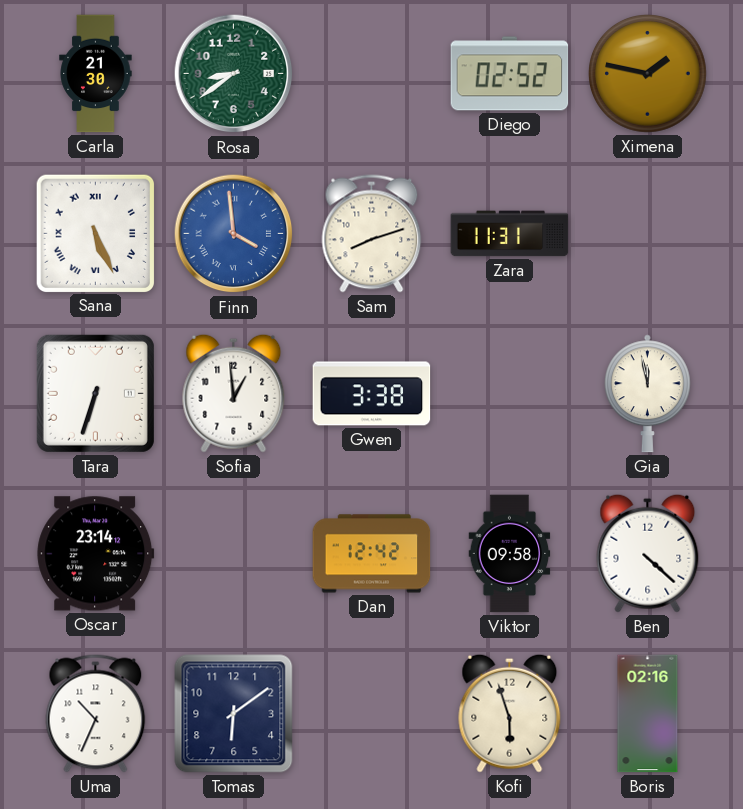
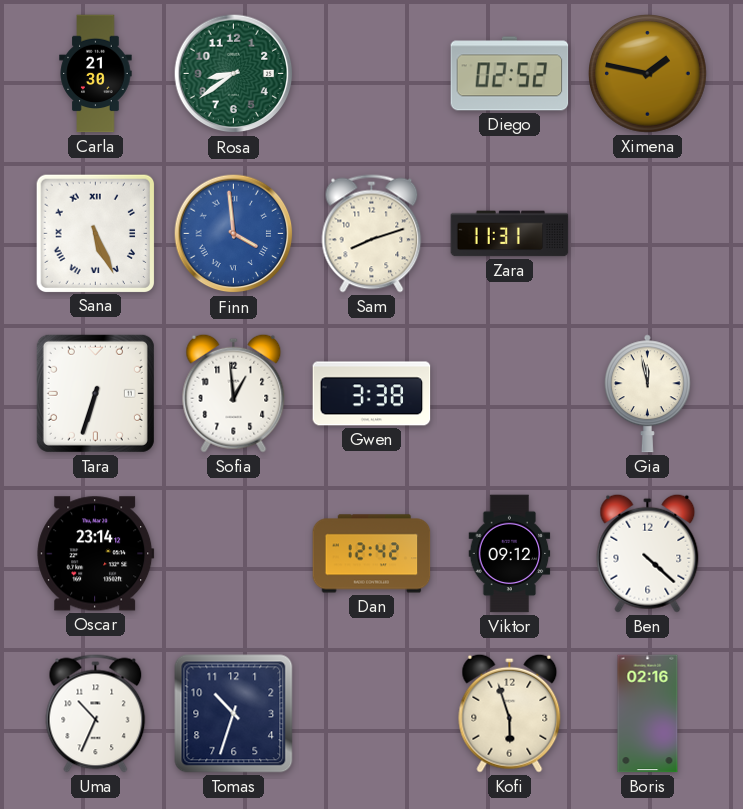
Viktor: 09:58 -> 09:12
Tomas: 6:09 -> 10:33
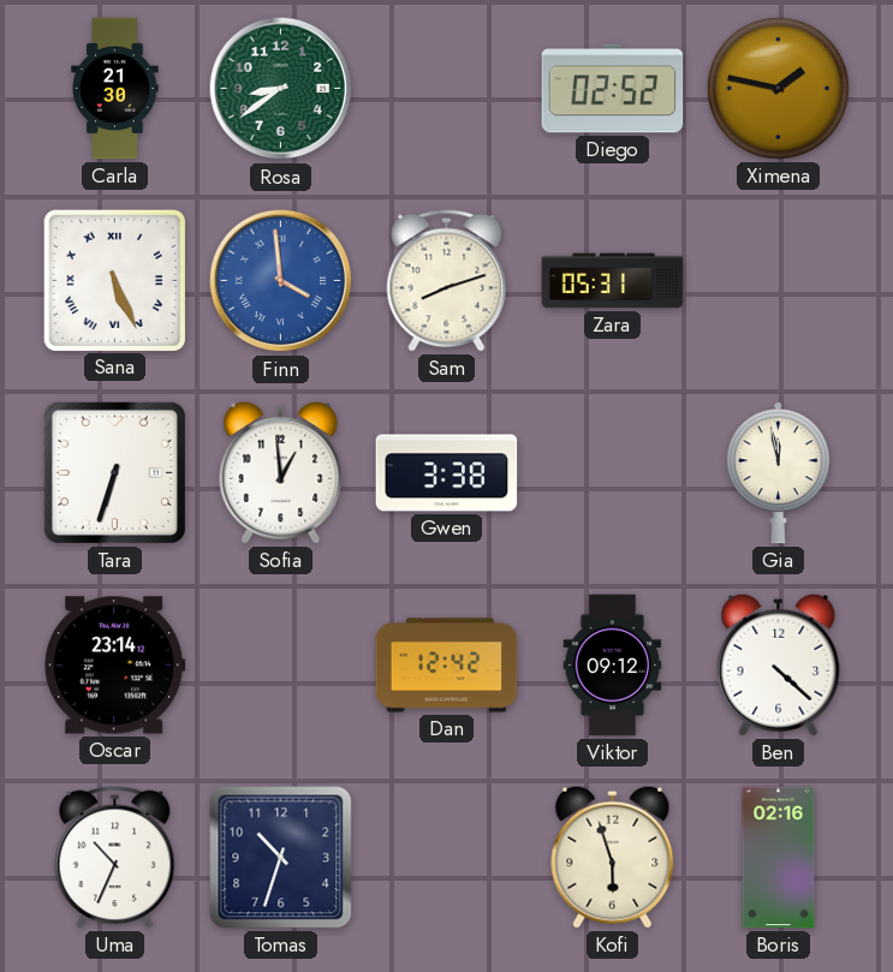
Zara: 11:31 -> 05:31
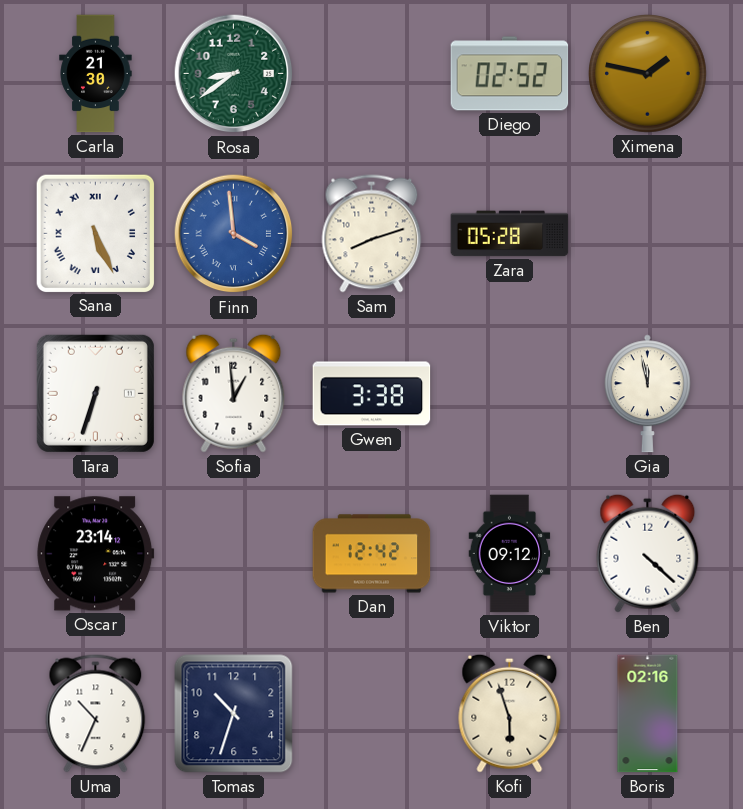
Zara: 05:31 -> 05:28
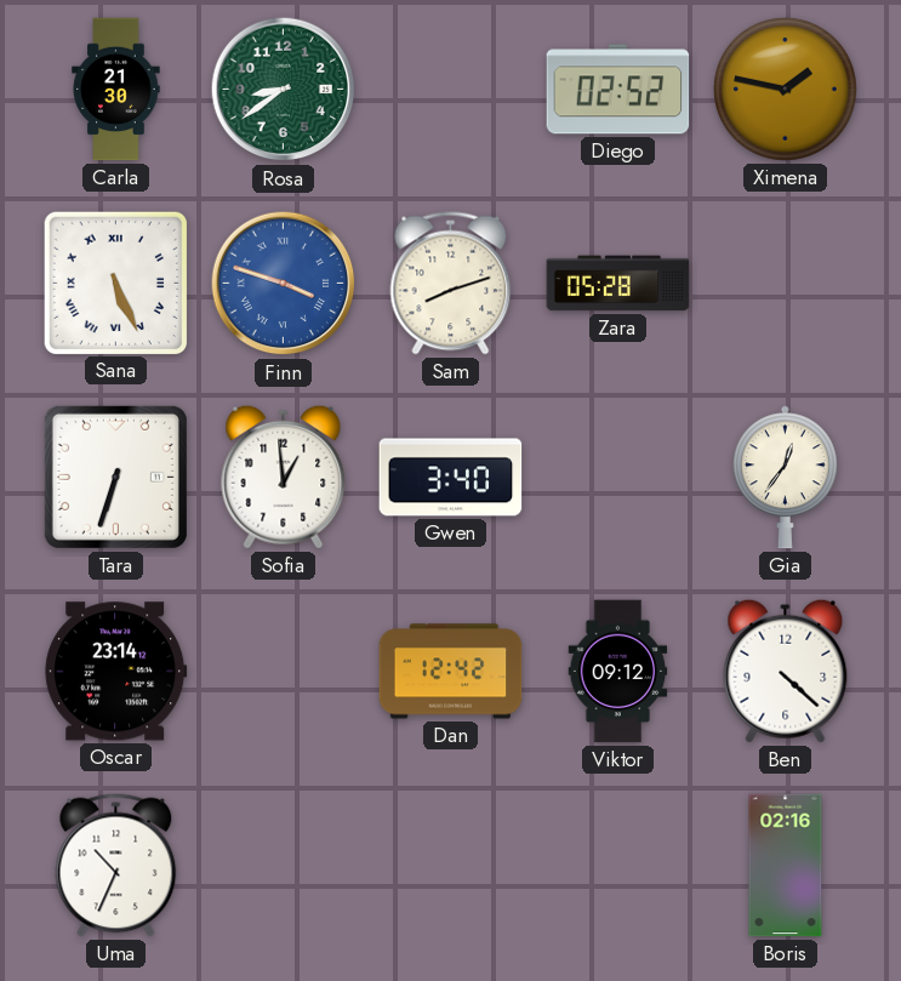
Finn: 3:59 -> 3:48
Gwen: 3:38 -> 3:40
Gia: 11:58 -> 12:36
Tomas: 10:33 -> none
Kofi: 5:57 -> none
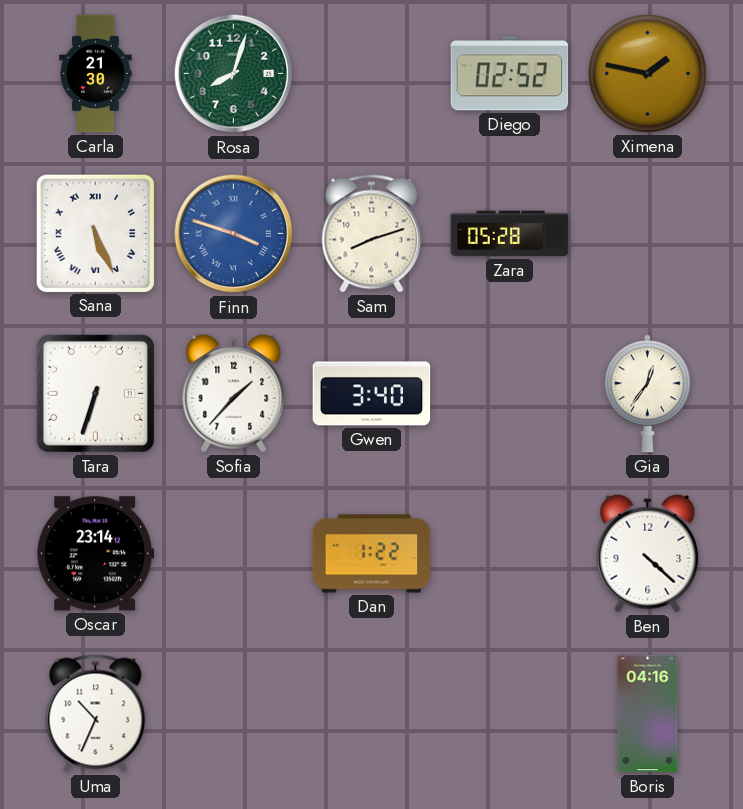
Rosa: 8:39 -> 8:03
Sofia: 12:59 -> 1:37
Dan: 12:42 -> 1:22
Viktor: 09:12 -> none
Boris: 02:16 -> 04:16
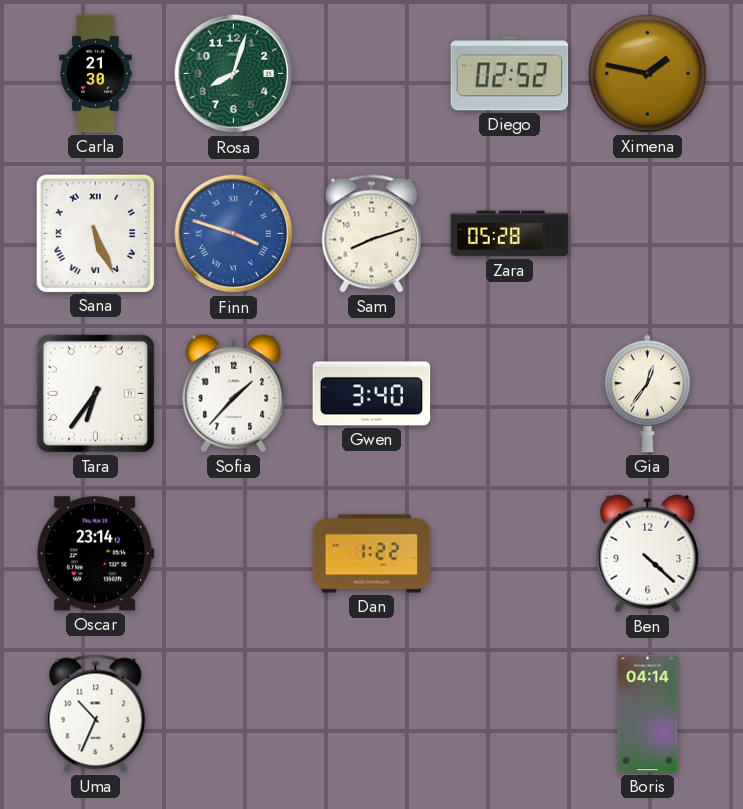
Tara: 6:33 -> 6:36
Boris: 04:16 -> 04:14
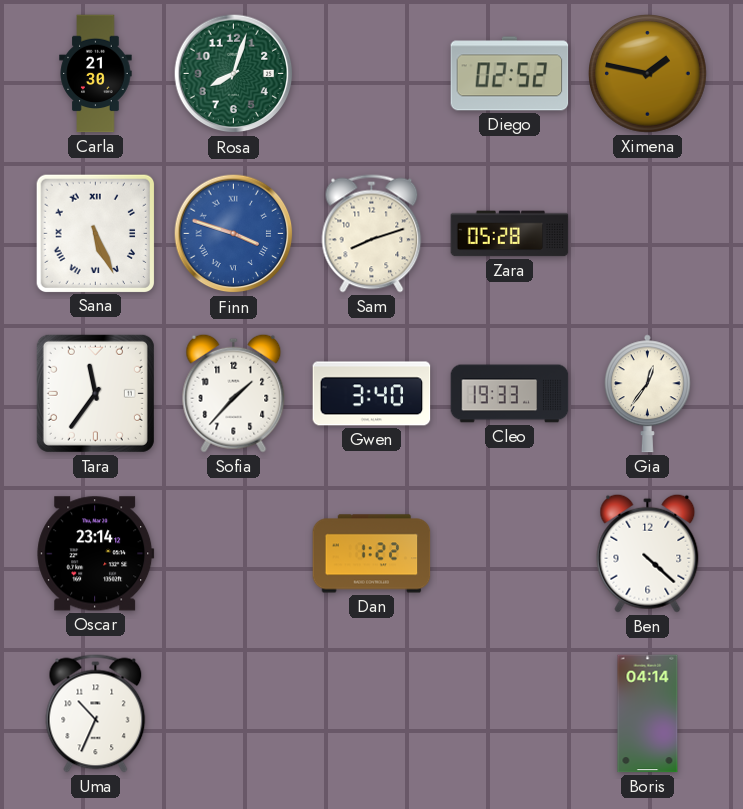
Tara: 6:36 -> 11:36
Cleo: none -> 19:33
